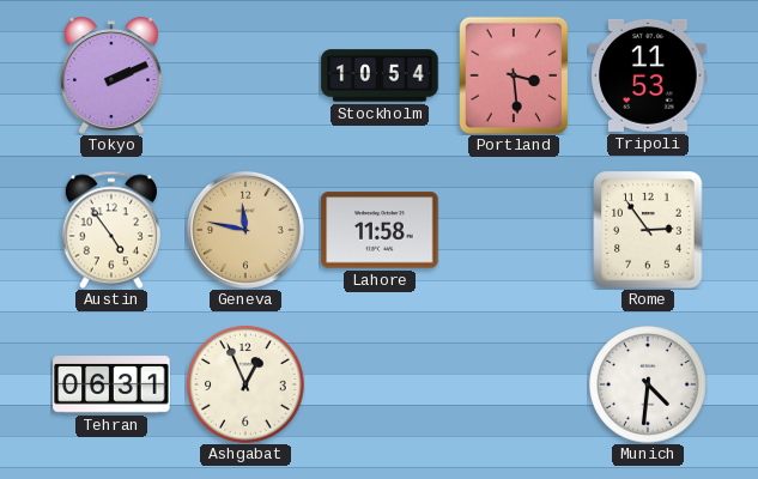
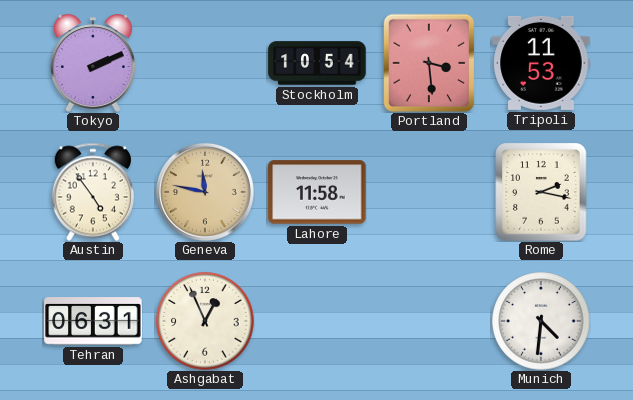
Rome: 2:54 -> 2:17
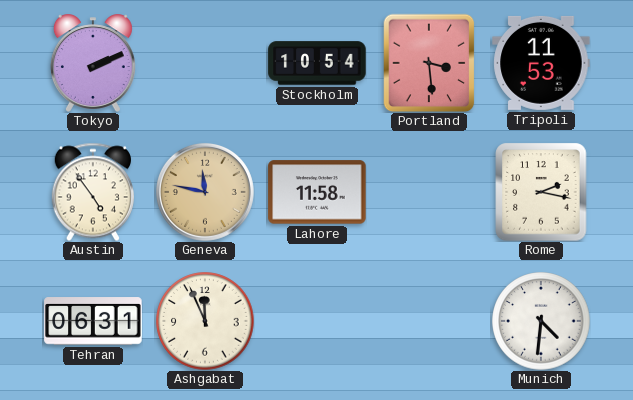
Ashgabat: 12:56 -> 11:56
